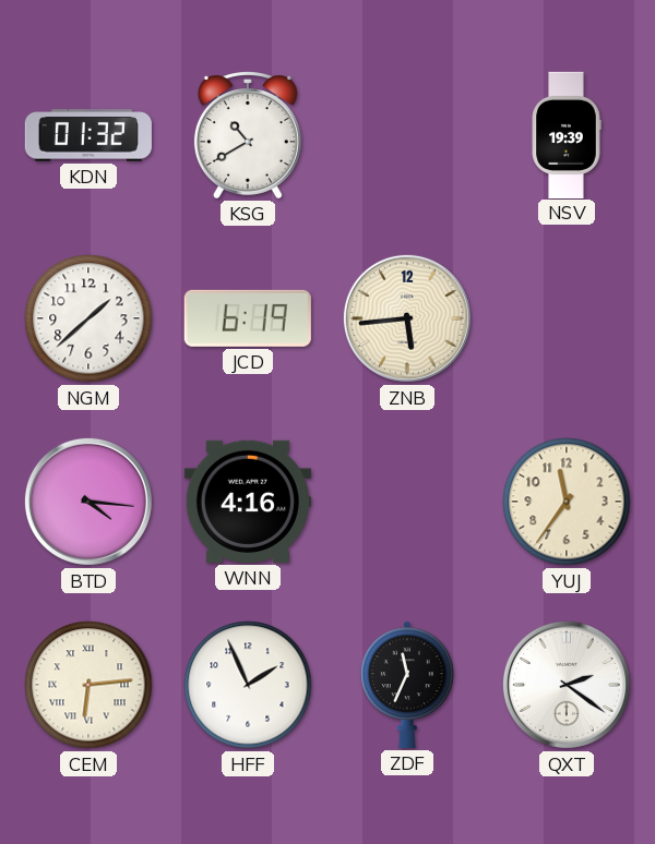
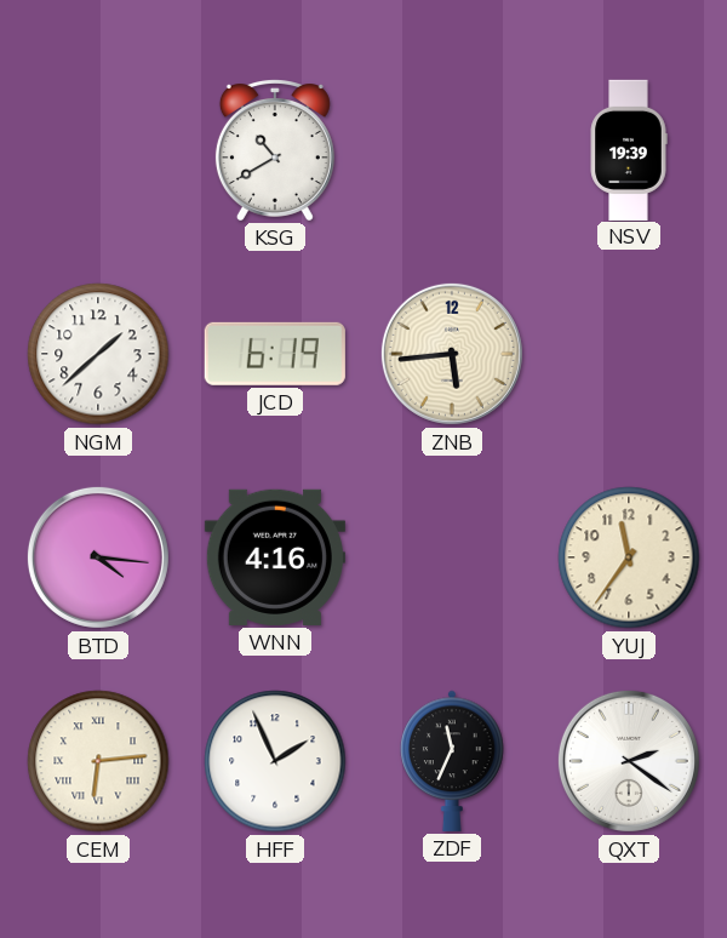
KDN: 01:32 -> none
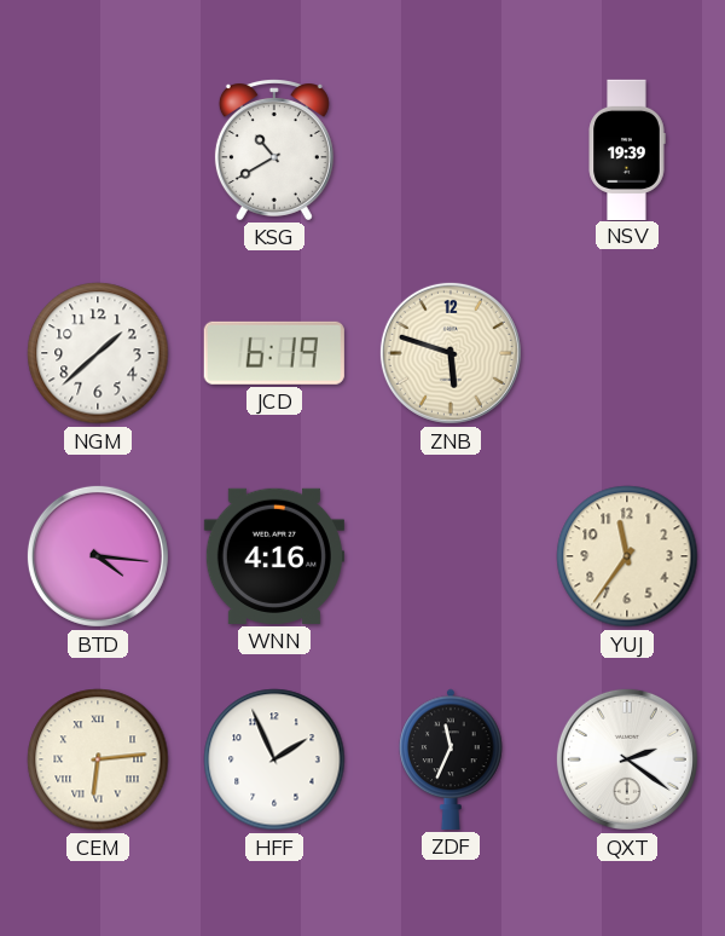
ZNB: 5:44 -> 5:48
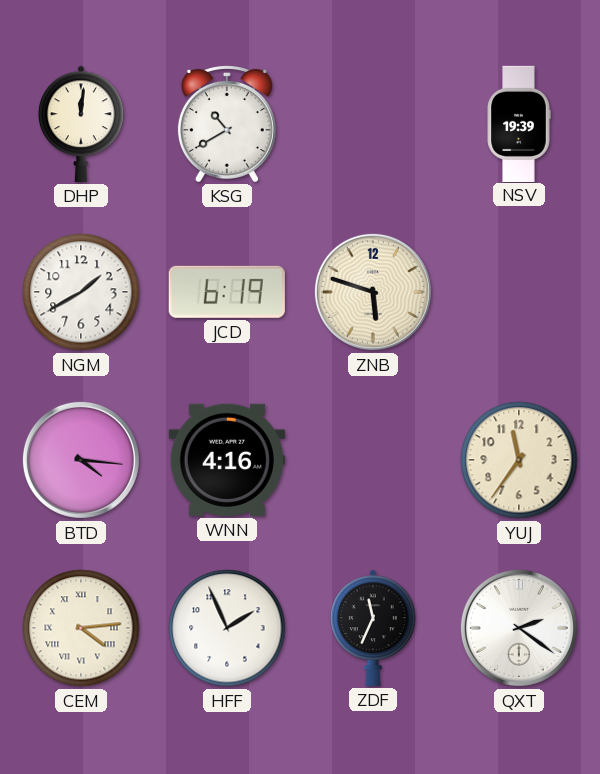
DHP: none -> 12:01
NGM: 1:38 -> 1:40
CEM: 6:14 -> 4:14
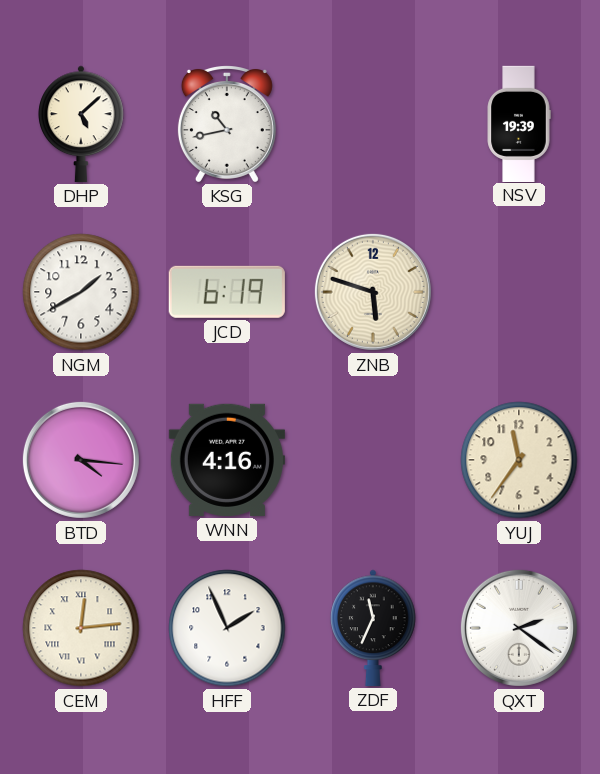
DHP: 12:01 -> 5:08
KSG: 10:40 -> 10:43
CEM: 4:14 -> 12:14
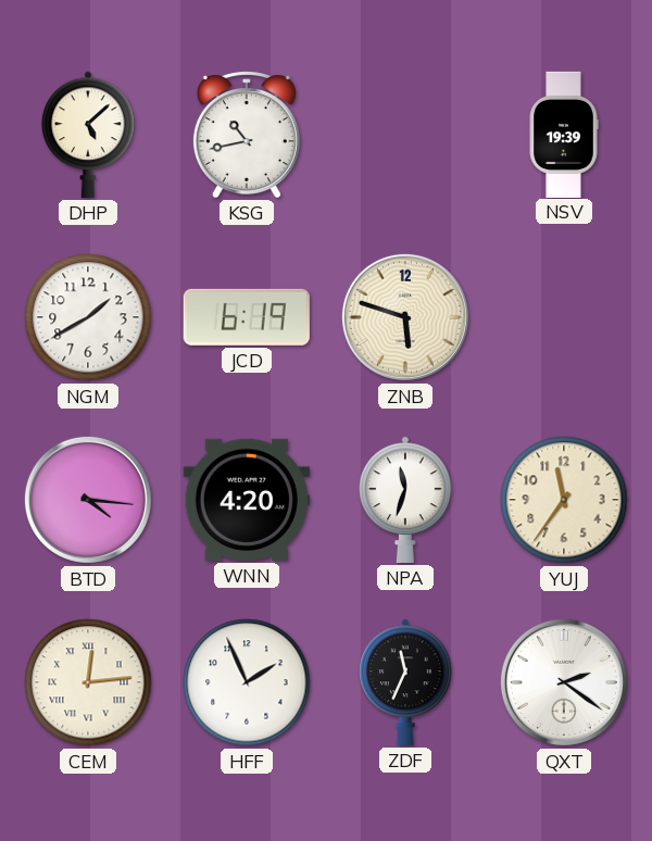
WNN: 4:16 -> 4:20
NPA: none -> 11:33
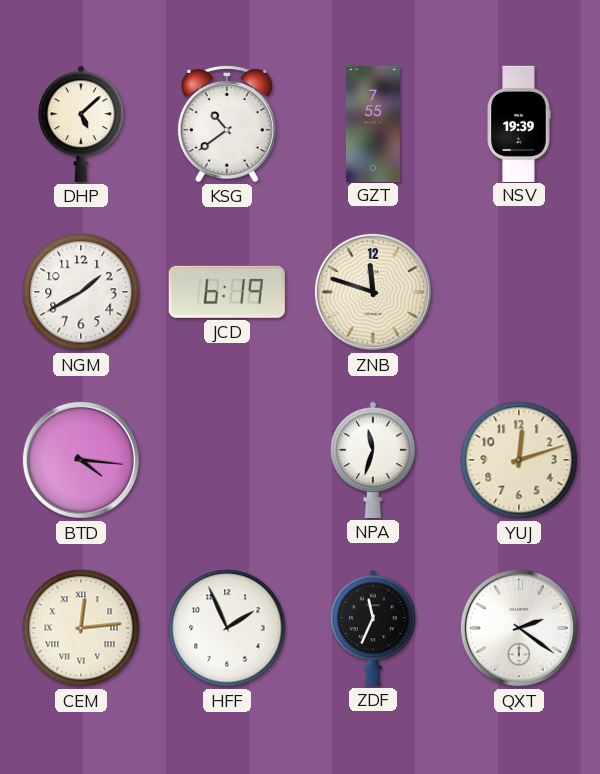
KSG: 10:43 -> 10:39
GZT: none -> 7:55
ZNB: 5:48 -> 11:48
WNN: 4:20 -> none
YUJ: 11:36 -> 12:12
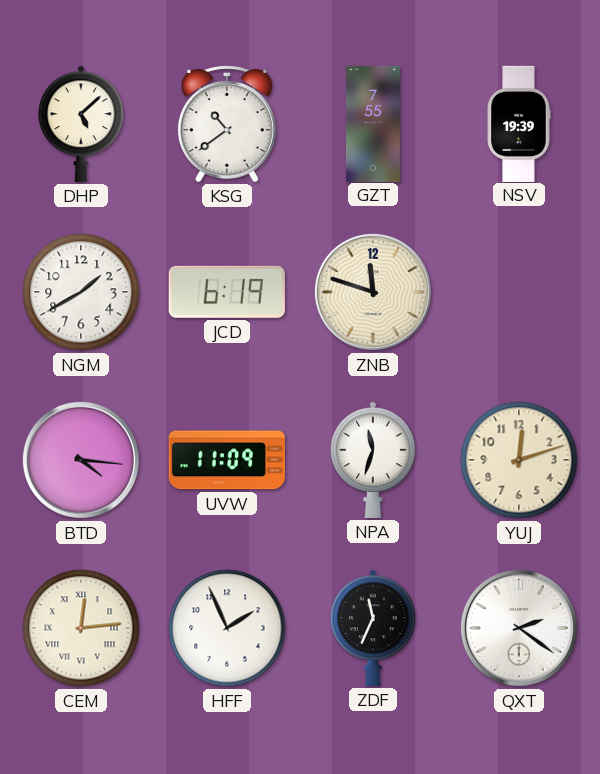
UVW: none -> 11:09
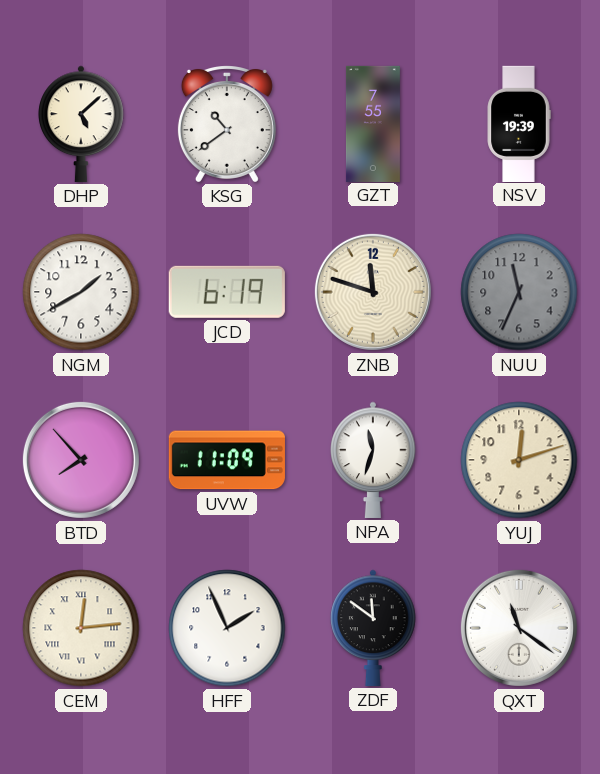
NUU: none -> 11:34
BTD: 4:16 -> 7:53
ZDF: 11:34 -> 11:51
QXT: 2:21 -> 11:21
